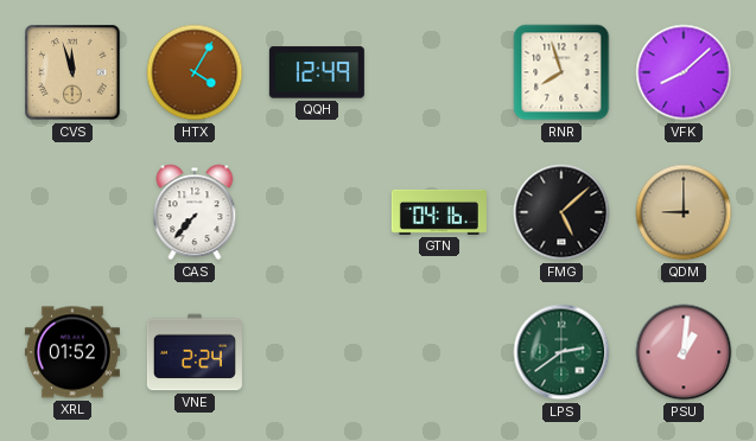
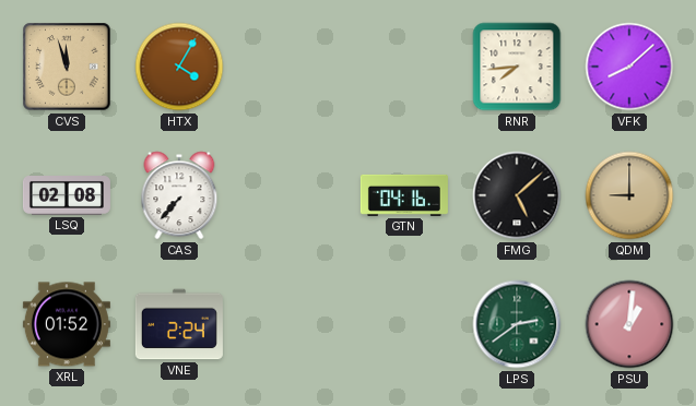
QQH: 12:49 -> none
RNR: 7:57 -> 7:44
LSQ: none -> 02:08
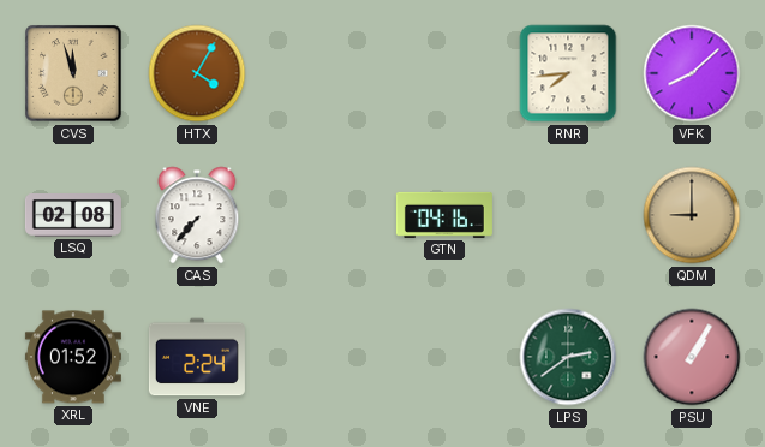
FMG: 5:08 -> none
PSU: 1:01 -> 1:05
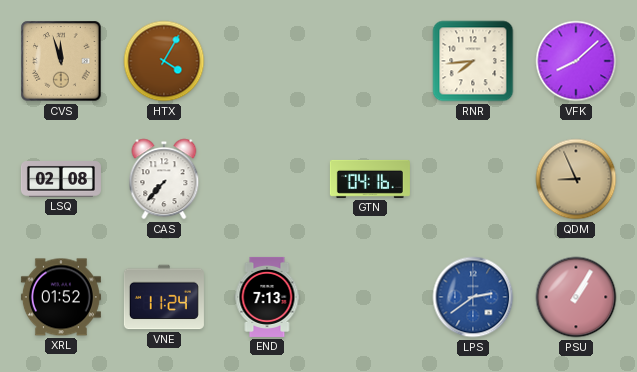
QDM: 9:00 -> 8:56
VNE: 2:24 -> 11:24
END: none -> 7:13
LPS dial: green -> blue
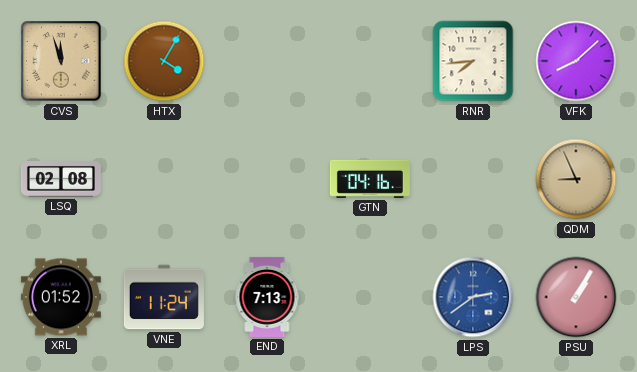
CAS: 7:37 -> none
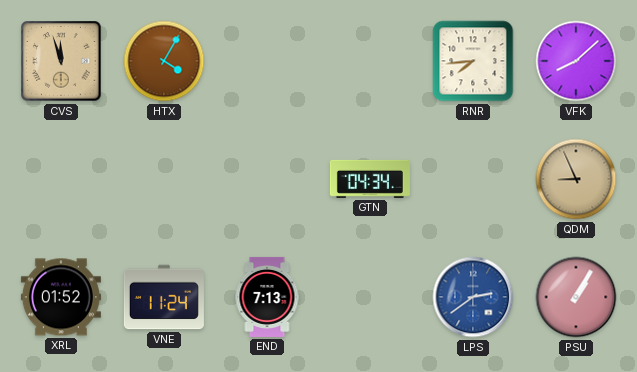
LSQ: 02:08 -> none
GTN: 04:16 -> 04:34
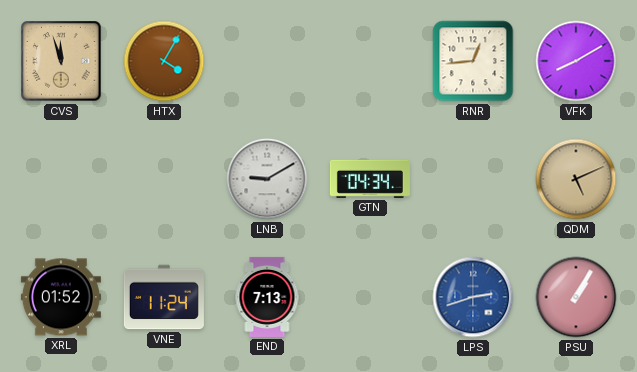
RNR: 7:44 -> 12:44
VFK: 8:08 -> 8:10
LNB: none -> 9:10
QDM: 8:56 -> 5:11
LPS: 2:39 -> 2:42
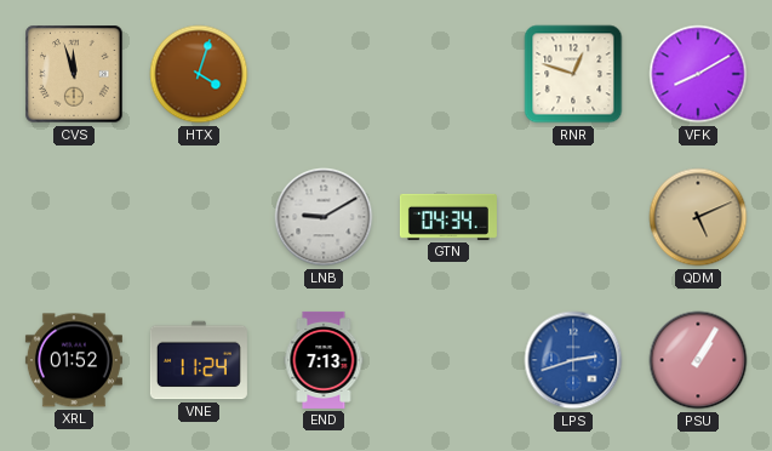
HTX: 4:05 -> 4:03
RNR: 12:44 -> 12:48
